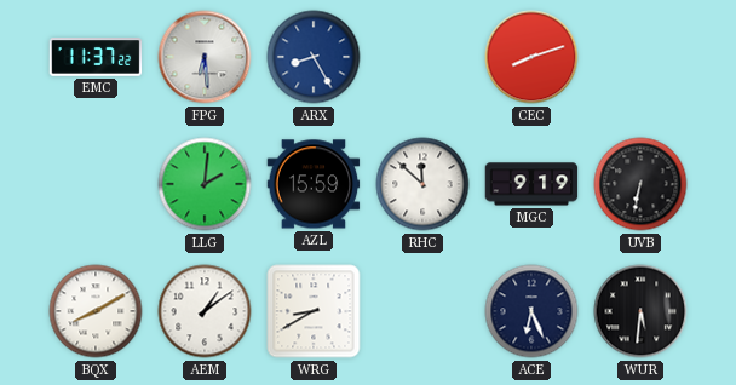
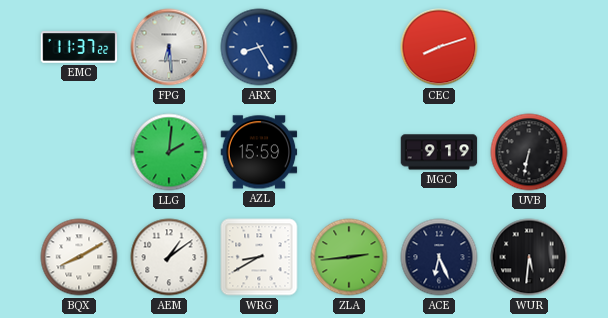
RHC: 11:52 -> none
ZLA: none -> 2:44
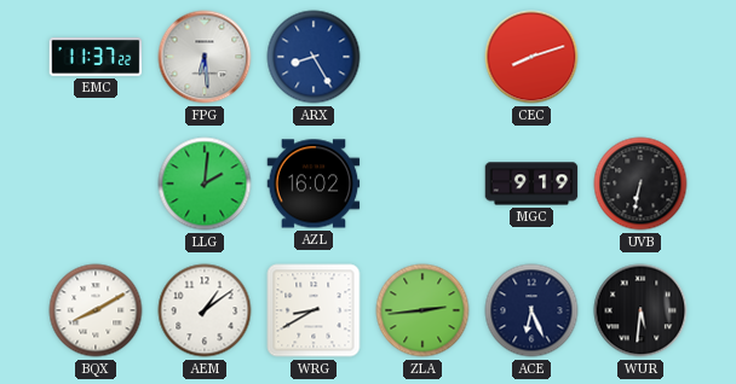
AZL: 15:59 -> 16:02
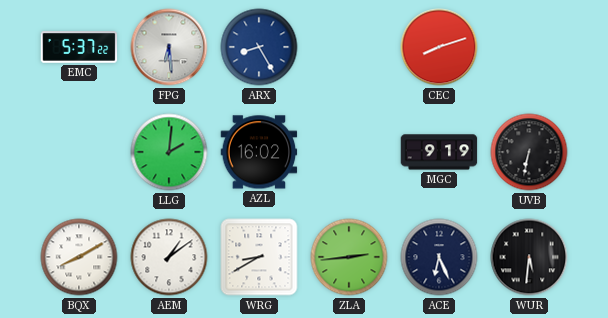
EMC: 11:37 -> 5:37
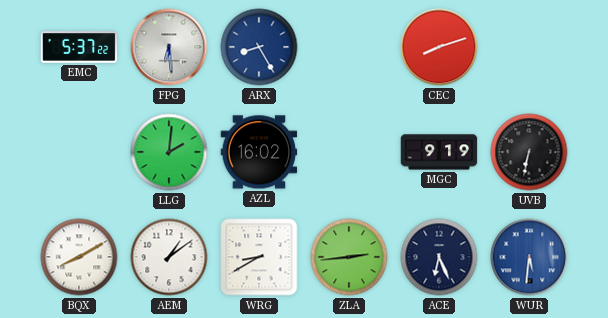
WUR dial: black -> blue
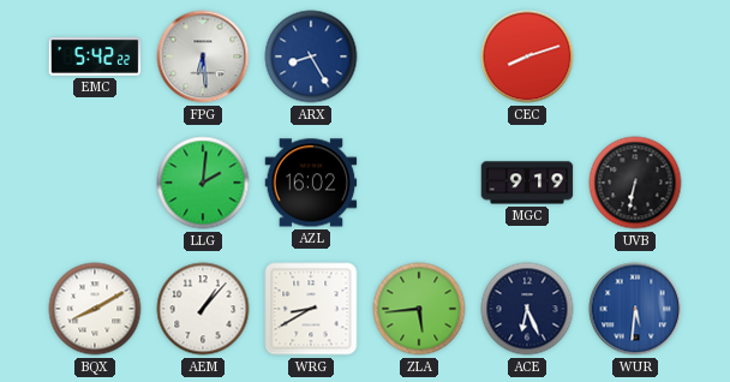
EMC: 5:37 -> 5:42
AEM: 1:09 -> 1:07
ZLA: 2:44 -> 5:44
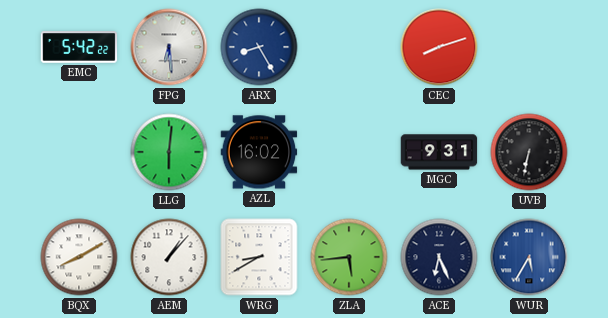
LLG: 2:01 -> 6:01
MGC: 9:19 -> 9:31
WUR: 5:31 -> 5:35
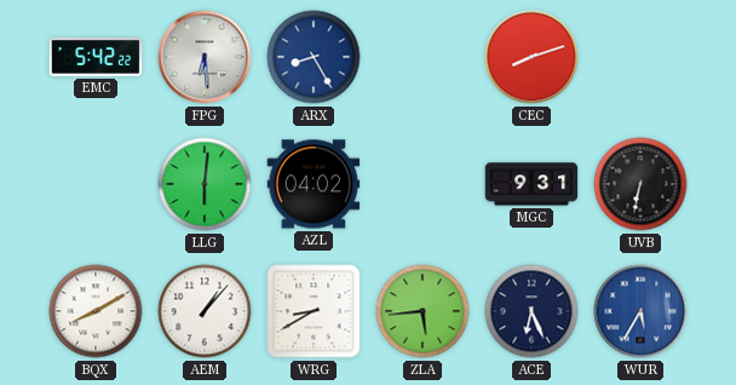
AZL: 16:02 -> 04:02
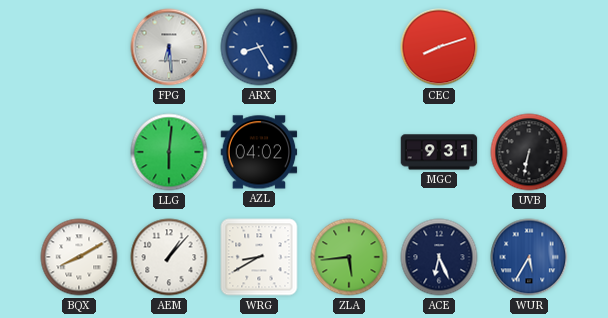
EMC: 5:42 -> none
